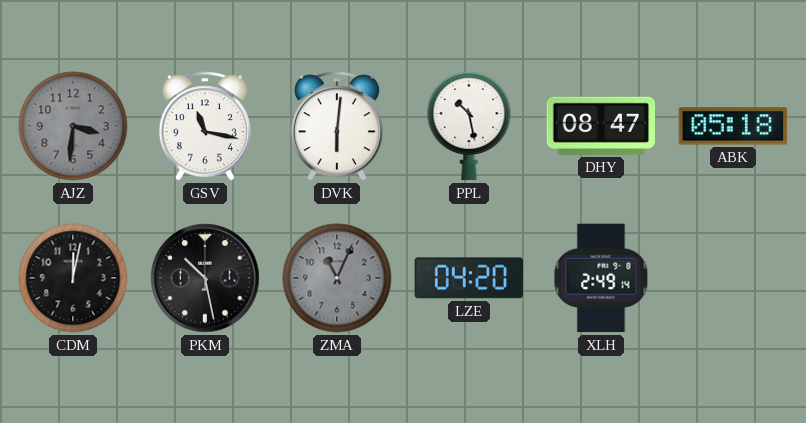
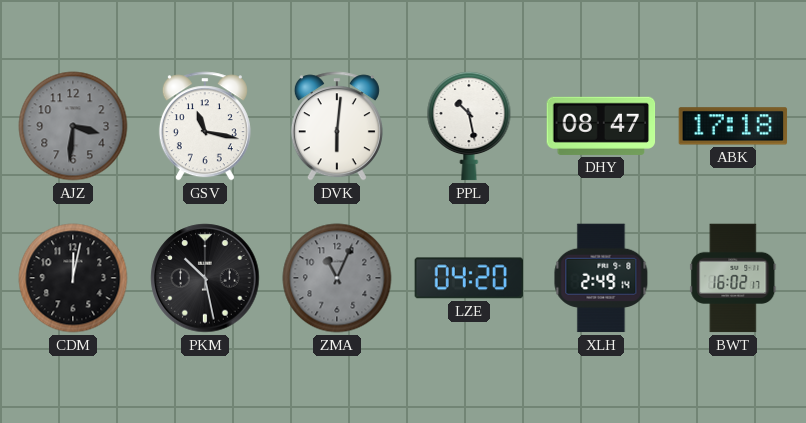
ABK: 05:18 -> 17:18
BWT: none -> 16:02
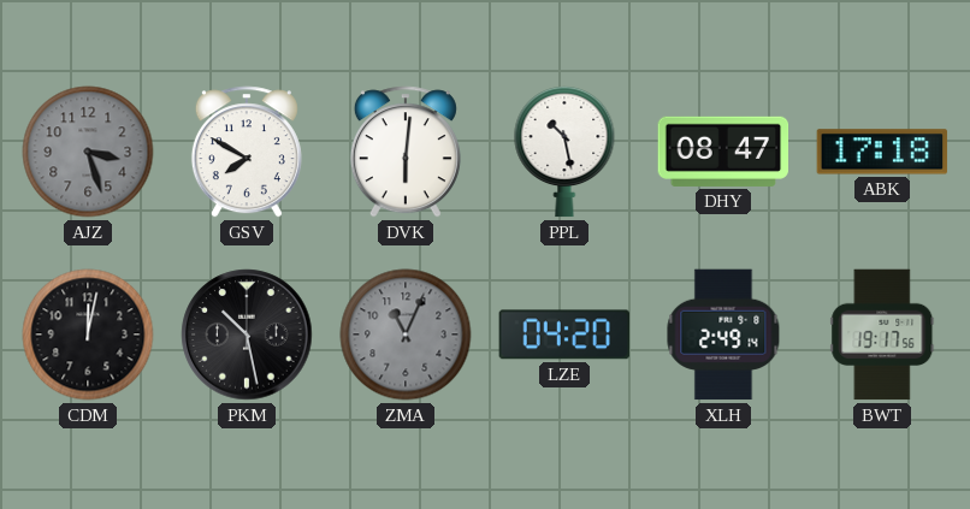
AJZ: 3:31 -> 3:27
GSV: 11:17 -> 7:50
BWT: 16:02 -> 19:17
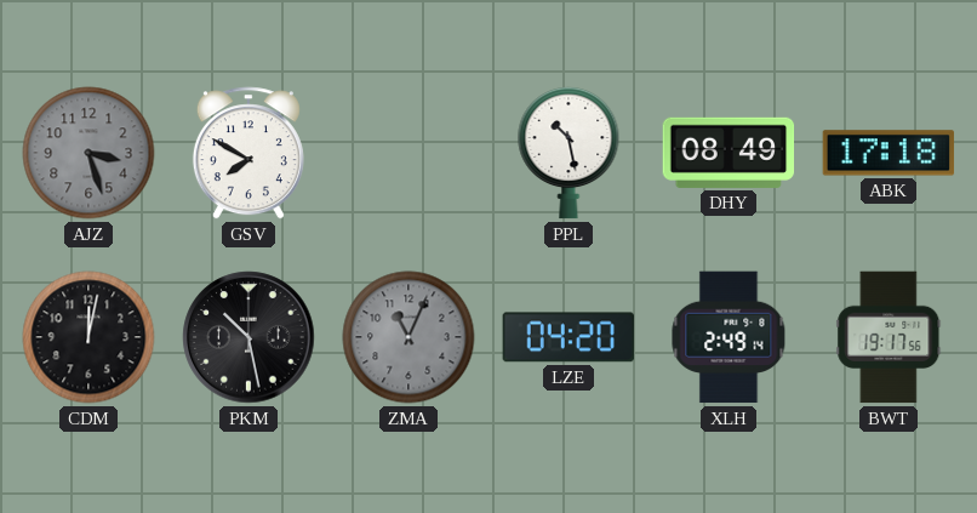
DVK: 6:01 -> none
DHY: 08:47 -> 08:49
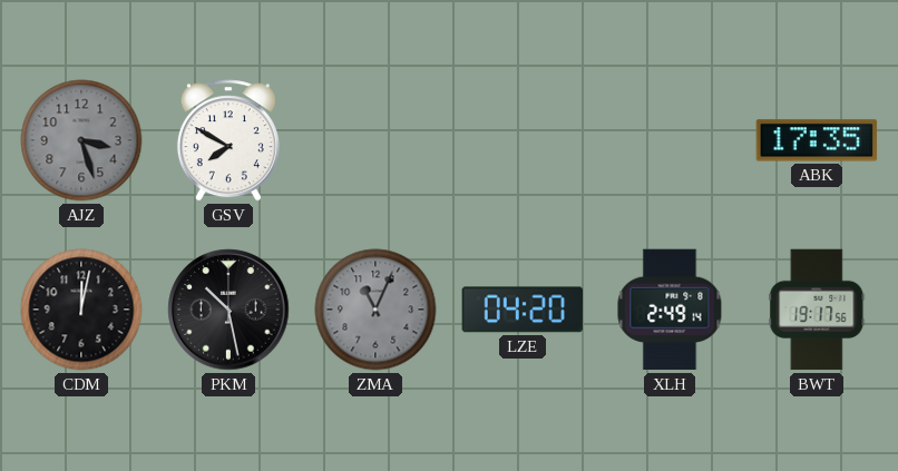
PPL: 10:28 -> none
DHY: 08:49 -> none
ABK: 17:18 -> 17:35
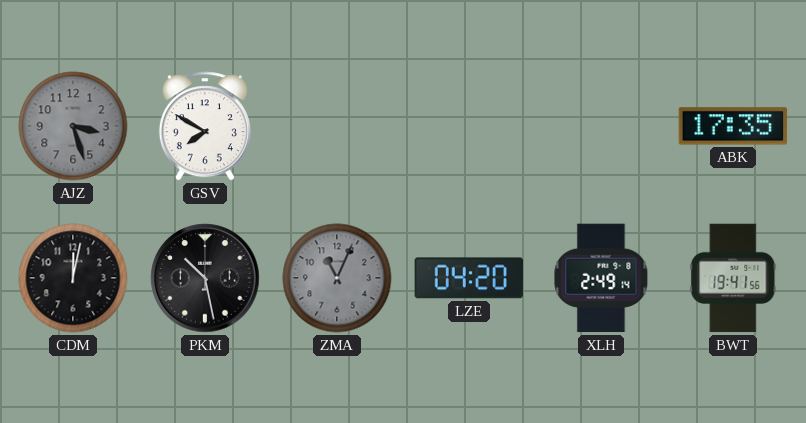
BWT: 19:17 -> 19:41
